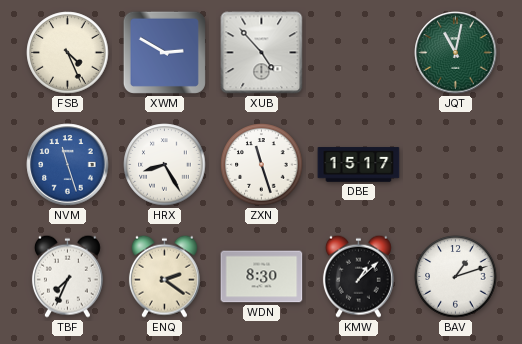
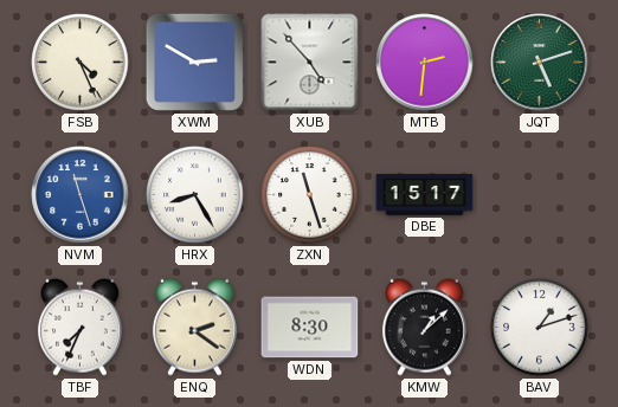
MTB: none -> 2:31
JQT: 11:02 -> 5:12
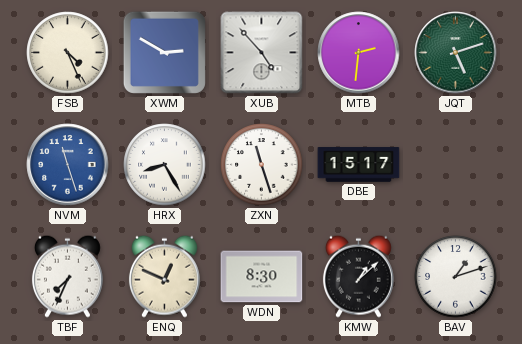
ENQ: 2:21 -> 12:49
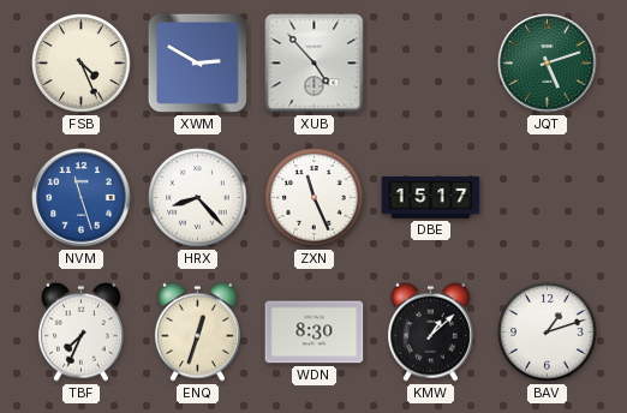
MTB: 2:31 -> none
HRX: 8:25 -> 8:23
ZXN: 11:27 -> 11:26
ENQ: 12:49 -> 12:33
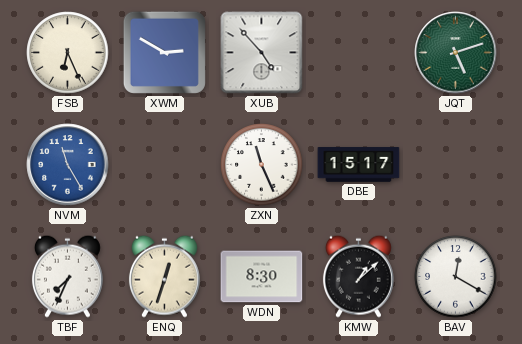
FSB: 4:26 -> 6:26
NVM: 11:27 -> 11:25
HRX: 8:23 -> none
BAV: 1:12 -> 12:20
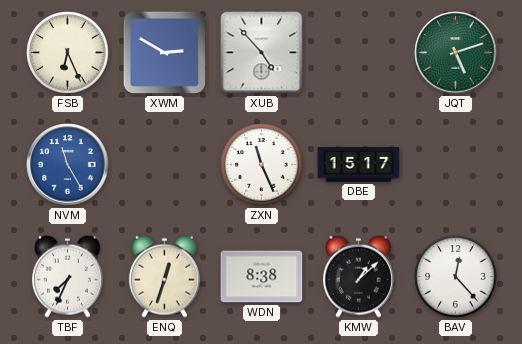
WDN: 8:30 -> 8:38
BAV: 12:20 -> 12:23
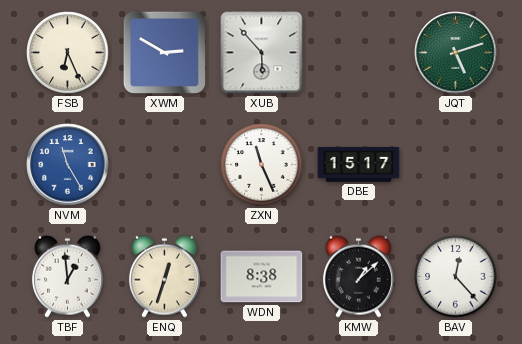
XUB: 4:53 -> 5:53
TBF: 7:34 -> 12:59
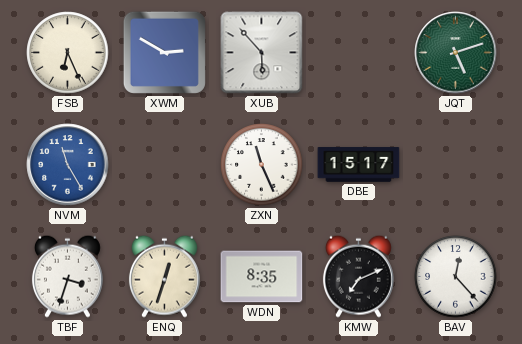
TBF: 12:59 -> 3:33
WDN: 8:38 -> 8:35
KMW: 1:08 -> 7:11
